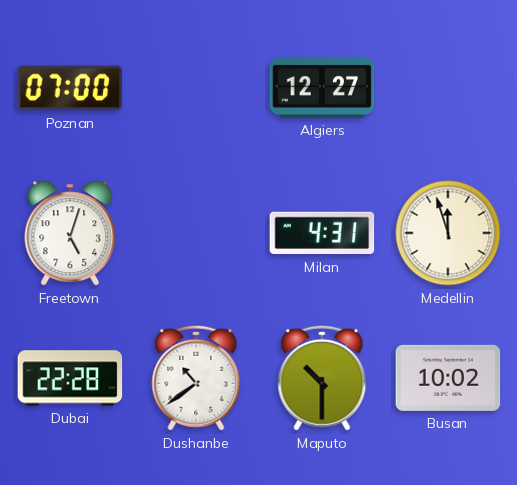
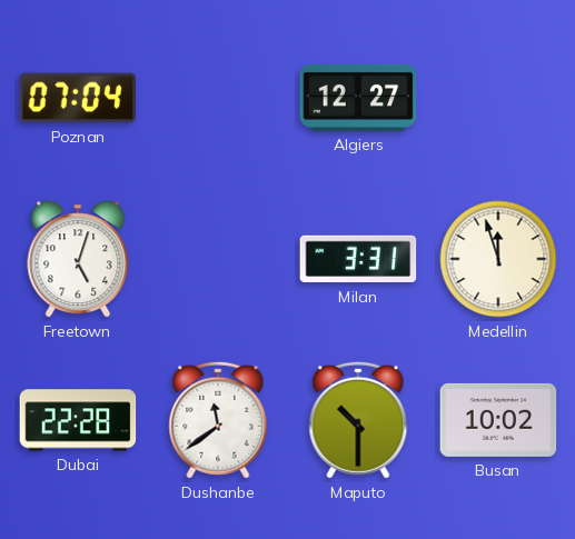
Poznan: 07:00 -> 07:04
Milan: 4:31 -> 3:31
Dushanbe: 10:39 -> 11:39
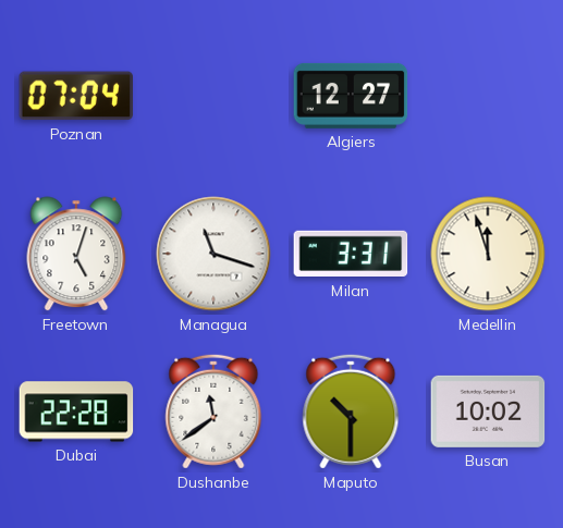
Managua: none -> 11:18
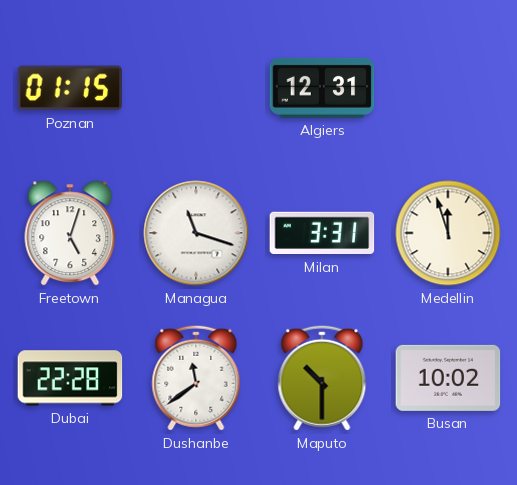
Poznan: 07:04 -> 01:15
Algiers: 12:27 -> 12:31
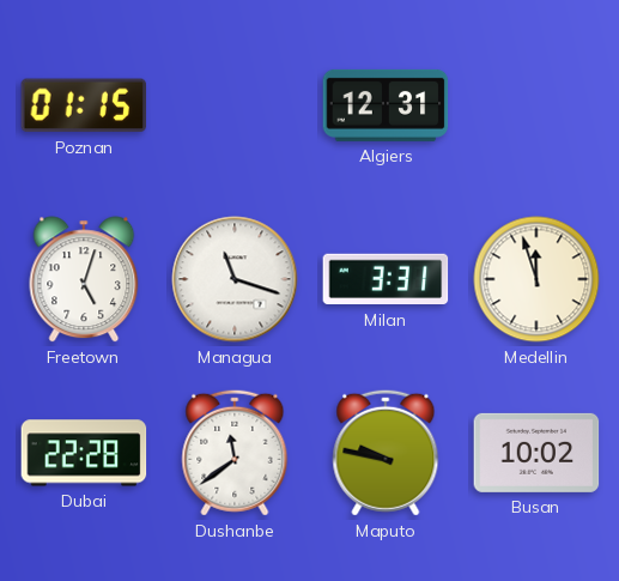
Maputo: 10:30 -> 9:47
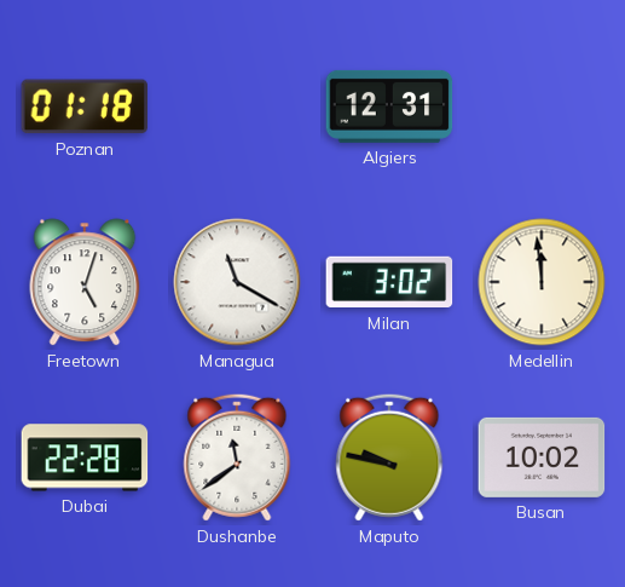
Poznan: 01:15 -> 01:18
Managua: 11:18 -> 11:20
Milan: 3:31 -> 3:02
Medellin: 11:57 -> 11:59
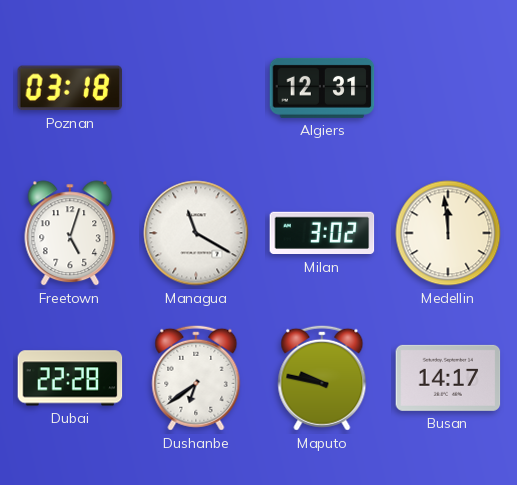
Poznan: 01:18 -> 03:18
Dushanbe: 11:39 -> 6:39
Busan: 10:02 -> 14:17
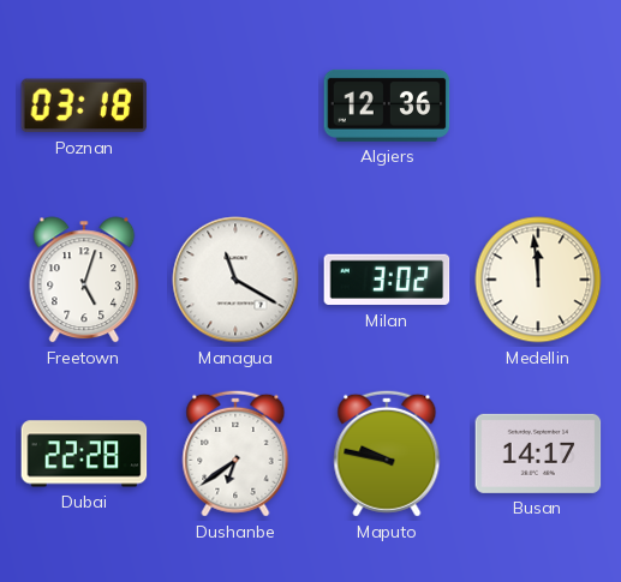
Algiers: 12:31 -> 12:36
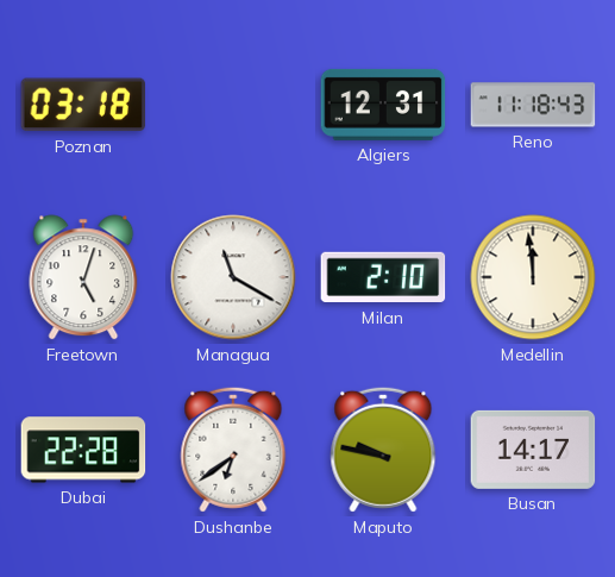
Algiers: 12:36 -> 12:31
Reno: none -> 11:18
Milan: 3:02 -> 2:10
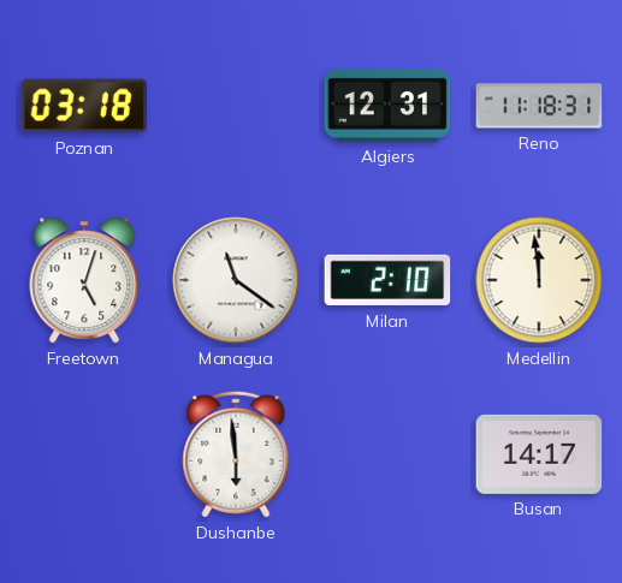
Reno: 11:18:43 -> 11:18:31
Managua: 11:20 -> 11:21
Dubai: 22:28 -> none
Dushanbe: 6:39 -> 5:59
Maputo: 9:47 -> none
